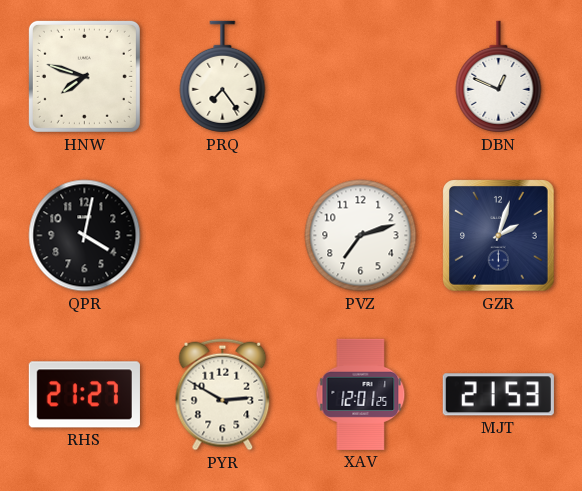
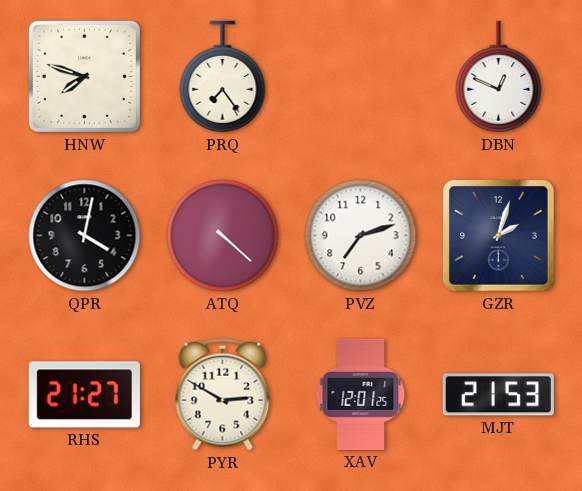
ATQ: none -> 4:22
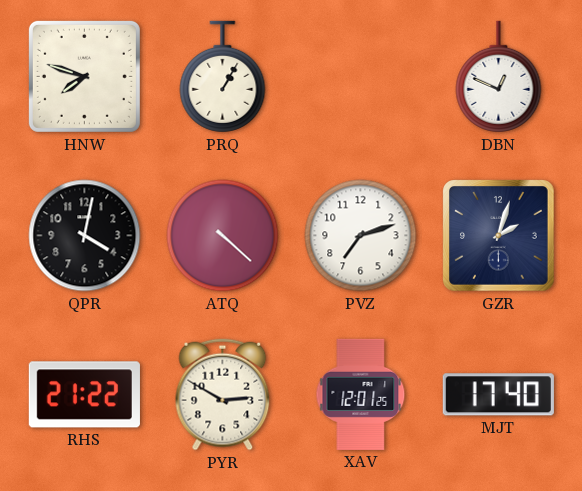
PRQ: 7:24 -> 1:05
RHS: 21:27 -> 21:22
MJT: 21:53 -> 17:40
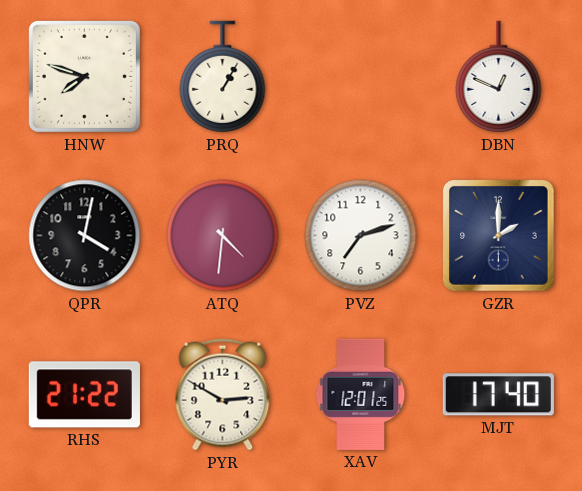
ATQ: 4:22 -> 4:31
GZR: 2:03 -> 2:00
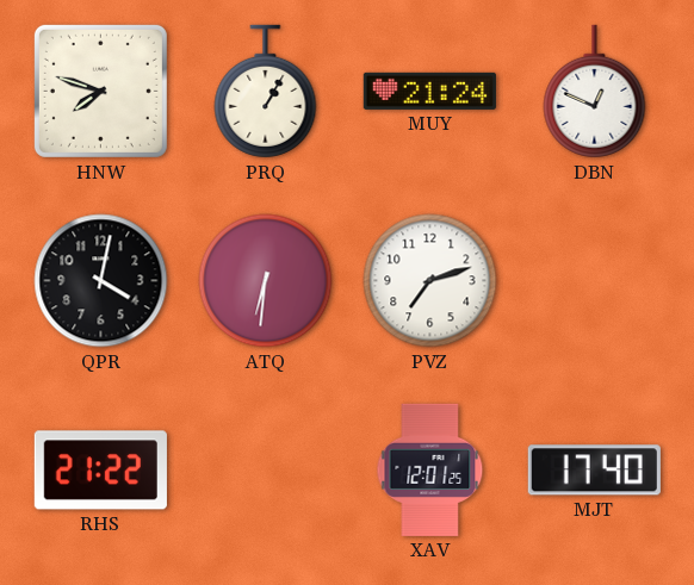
MUY: none -> 21:24
ATQ: 4:31 -> 6:31
GZR: 2:00 -> none
PYR: 2:50 -> none
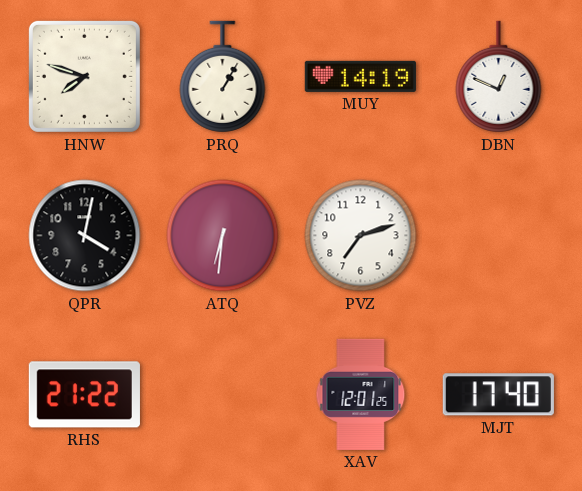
MUY: 21:24 -> 14:19
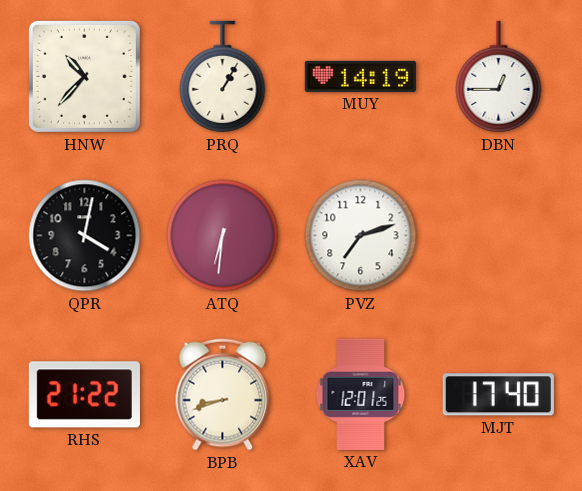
HNW: 7:48 -> 10:37
DBN: 12:49 -> 12:45
BPB: none -> 8:42
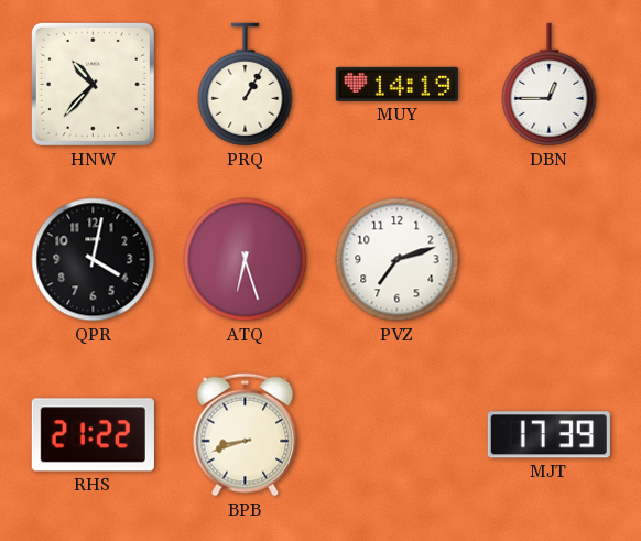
ATQ: 6:31 -> 6:27
XAV: 12:01 -> none
MJT: 17:40 -> 17:39
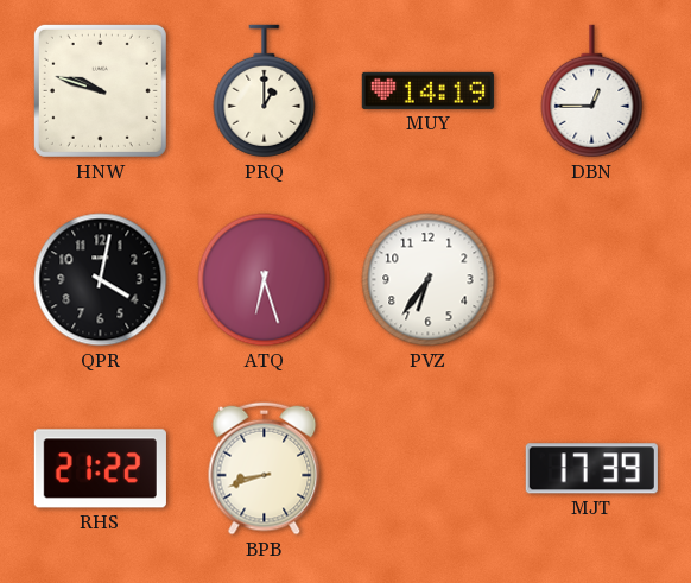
HNW: 10:37 -> 9:48
PRQ: 1:05 -> 1:00
PVZ: 7:12 -> 6:36
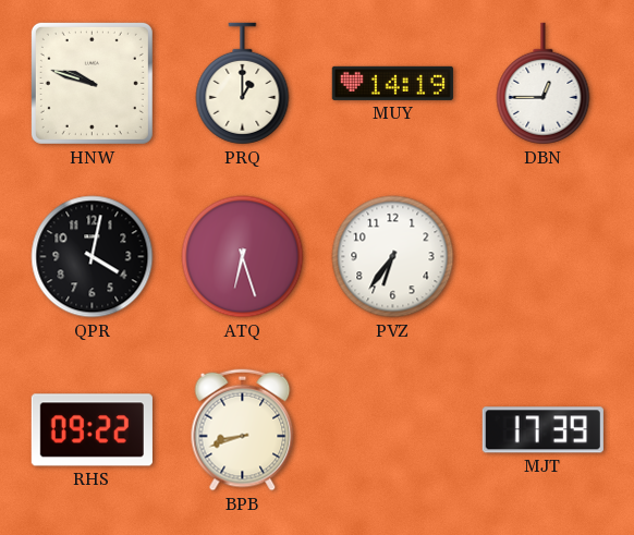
RHS: 21:22 -> 09:22
